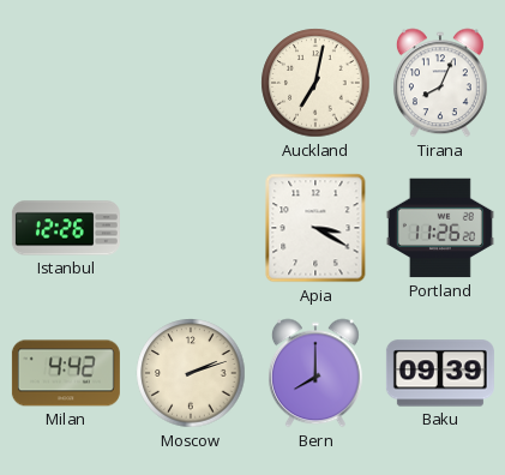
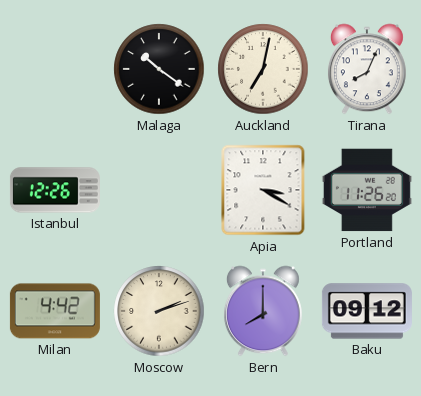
Malaga: none -> 10:21
Baku: 09:39 -> 09:12
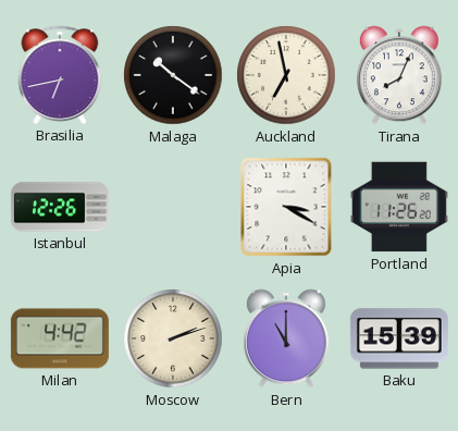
Brasilia: none -> 6:43
Auckland: 7:02 -> 6:58
Bern: 8:00 -> 11:00
Baku: 09:12 -> 15:39
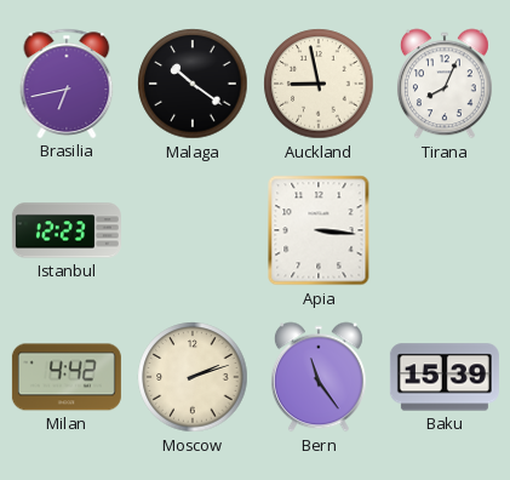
Auckland: 6:58 -> 8:58
Istanbul: 12:26 -> 12:23
Apia: 3:20 -> 3:16
Portland: 11:26 -> none
Bern: 11:00 -> 11:24
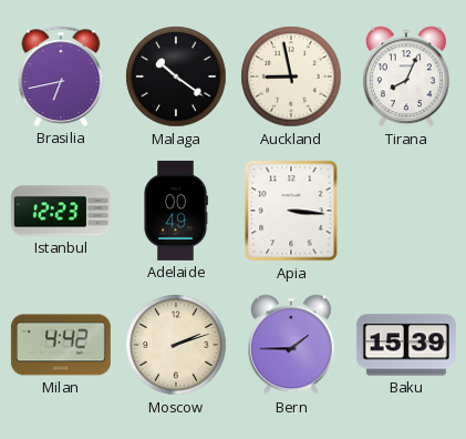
Adelaide: none -> 00:49
Bern: 11:24 -> 1:45
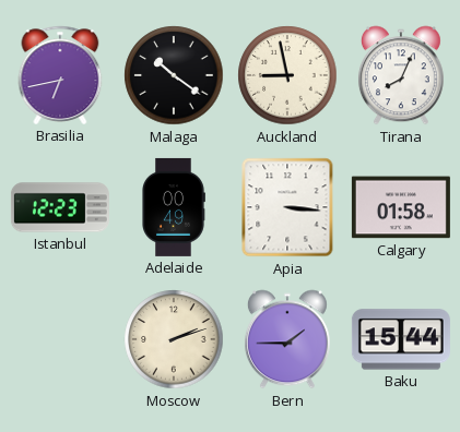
Calgary: none -> 01:58
Milan: 4:42 -> none
Baku: 15:39 -> 15:44
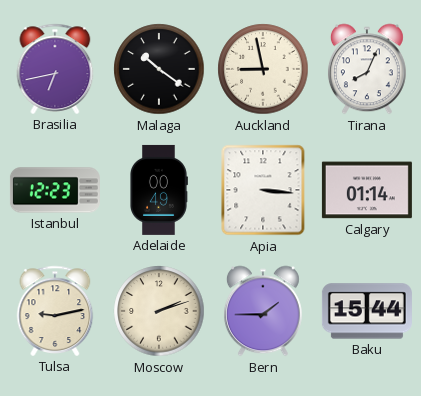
Calgary: 01:58 -> 01:14
Tulsa: none -> 9:13
